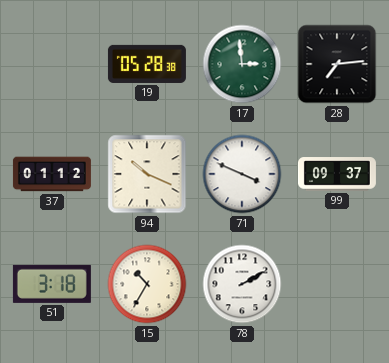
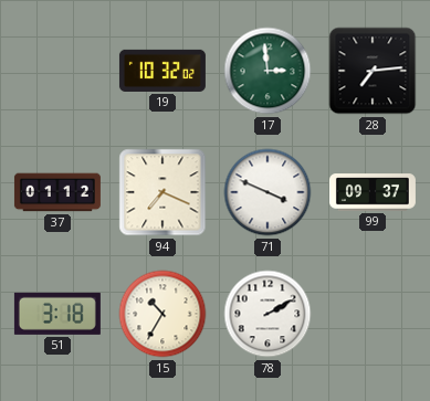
19: 05:28 -> 10:32
94: 10:19 -> 7:19
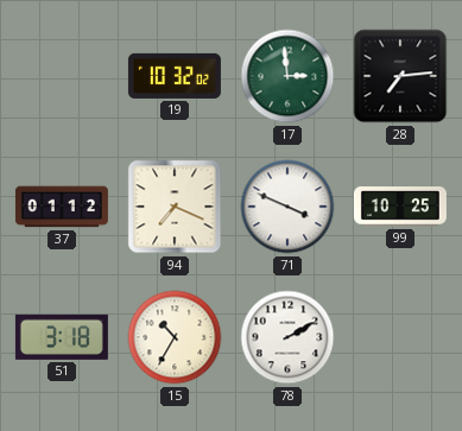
99: 09:37 -> 10:25
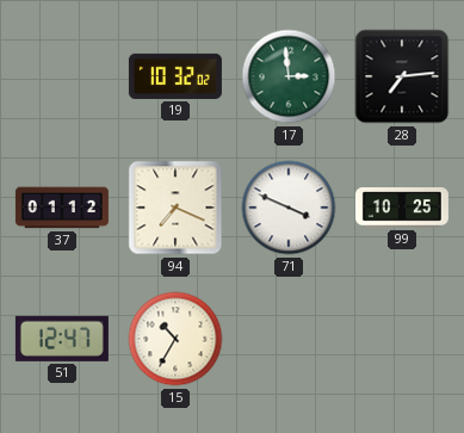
51: 3:18 -> 12:47
78: 2:10 -> none
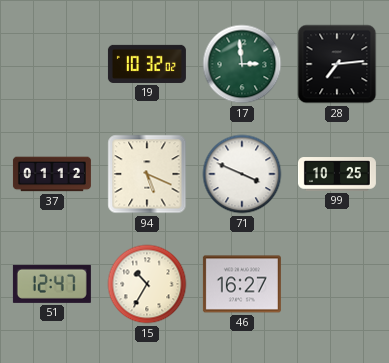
94: 7:19 -> 5:19
46: none -> 16:27
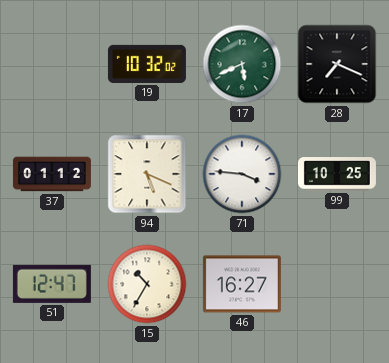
17: 2:59 -> 5:41
28: 7:14 -> 7:19
71: 3:49 -> 3:46
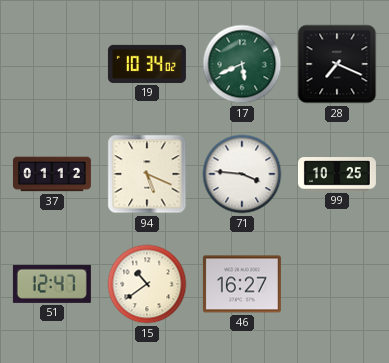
19: 10:32 -> 10:34
15: 10:35 -> 10:39
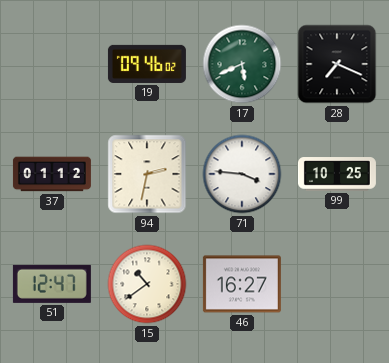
19: 10:34 -> 09:46
94: 5:19 -> 2:32
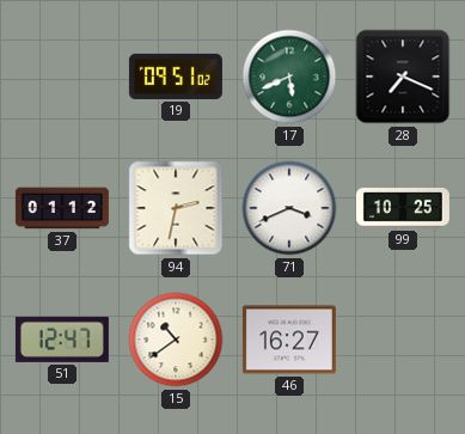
19: 09:46 -> 09:51
71: 3:46 -> 3:41
